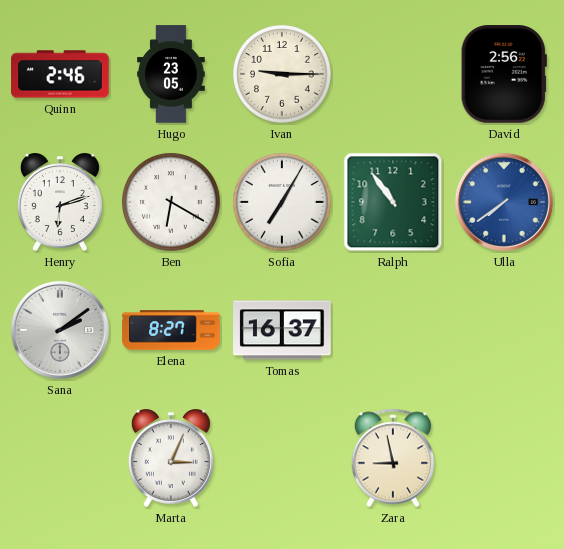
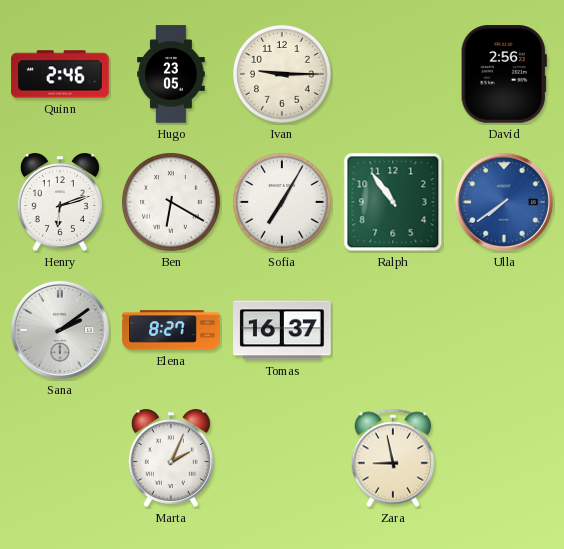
Marta: 3:04 -> 2:04
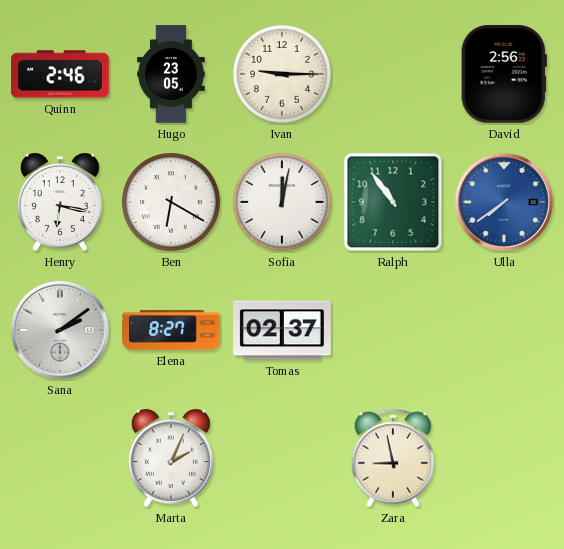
Henry: 6:12 -> 6:17
Sofia: 7:05 -> 12:02
Tomas: 16:37 -> 02:37
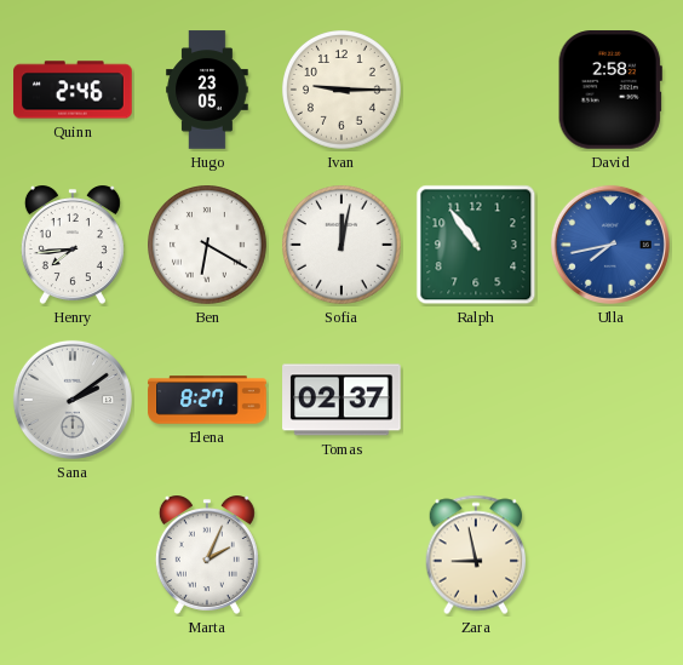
David: 2:56 -> 2:58
Henry: 6:17 -> 7:44
Ulla: 7:39 -> 7:43
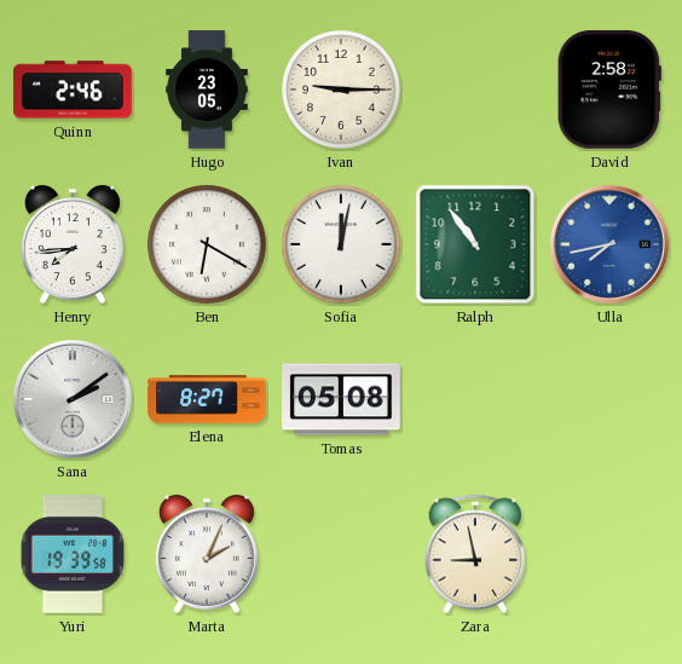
Tomas: 02:37 -> 05:08
Yuri: none -> 19:39
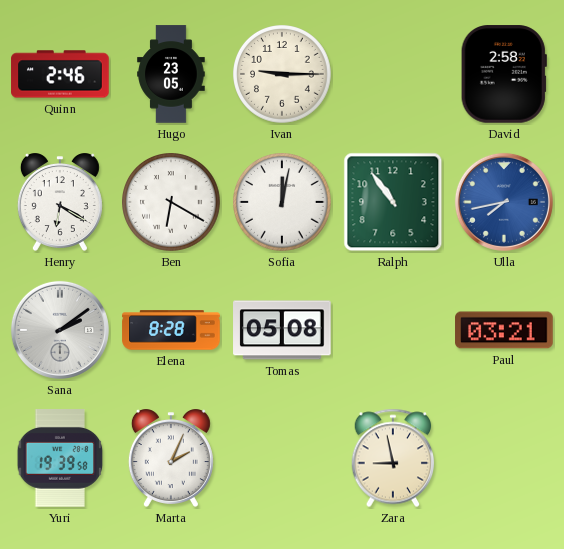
Henry: 7:44 -> 6:20
Elena: 8:27 -> 8:28
Paul: none -> 03:21
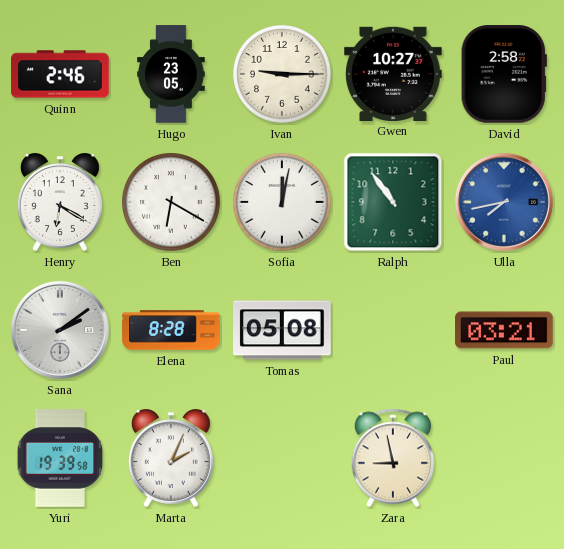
Gwen: none -> 10:27
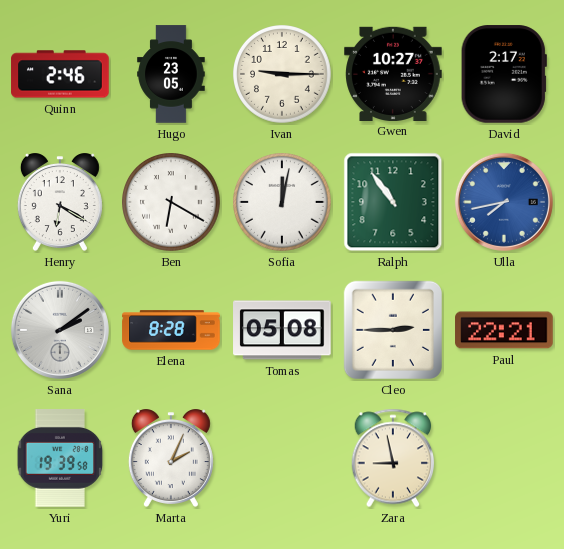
David: 2:58 -> 2:17
Cleo: none -> 2:45
Paul: 03:21 -> 22:21
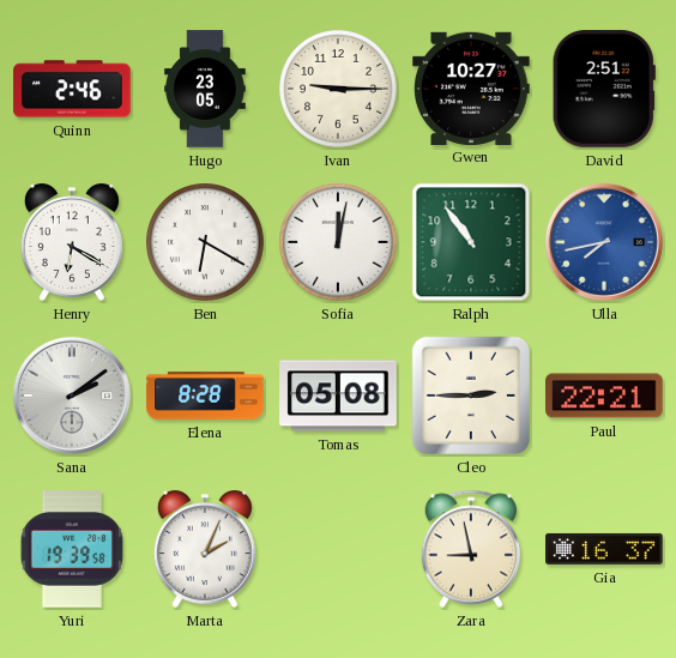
David: 2:17 -> 2:51
Gia: none -> 16:37
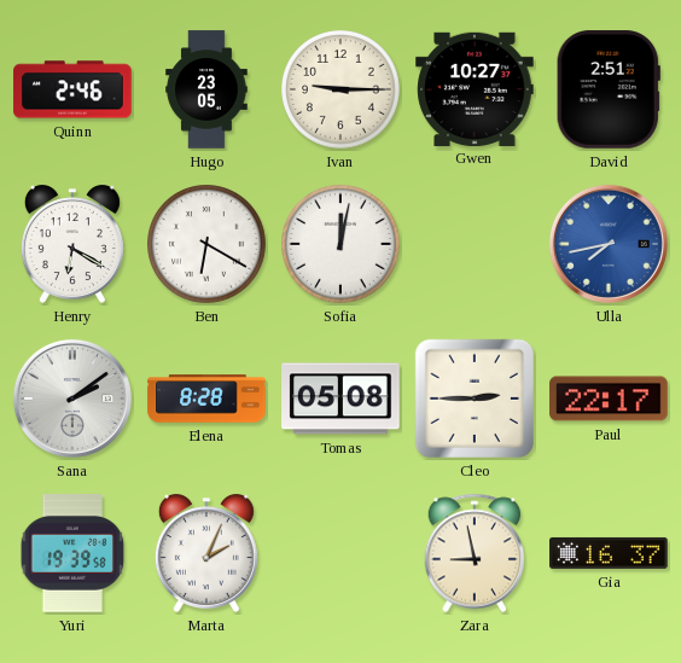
Ralph: 10:54 -> none
Paul: 22:21 -> 22:17
